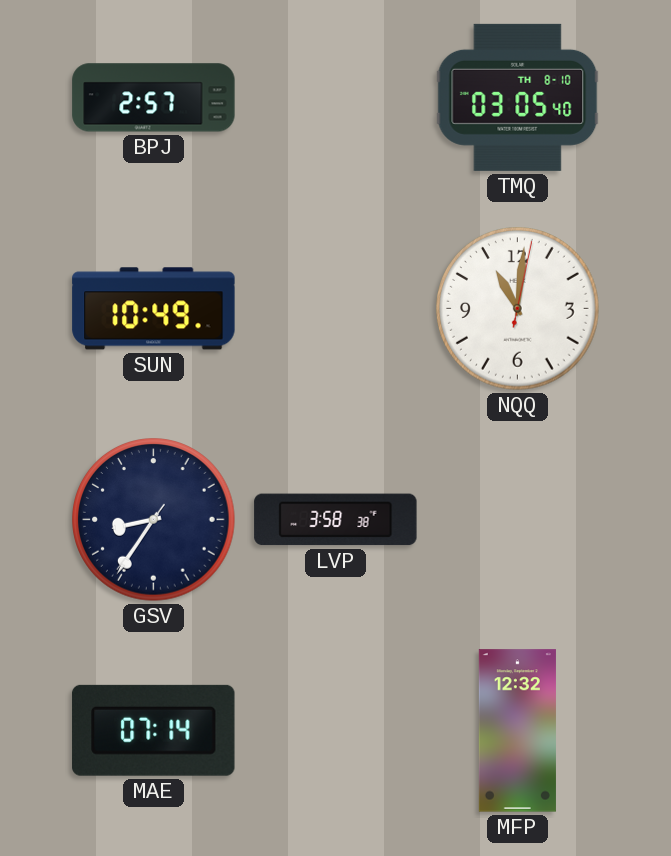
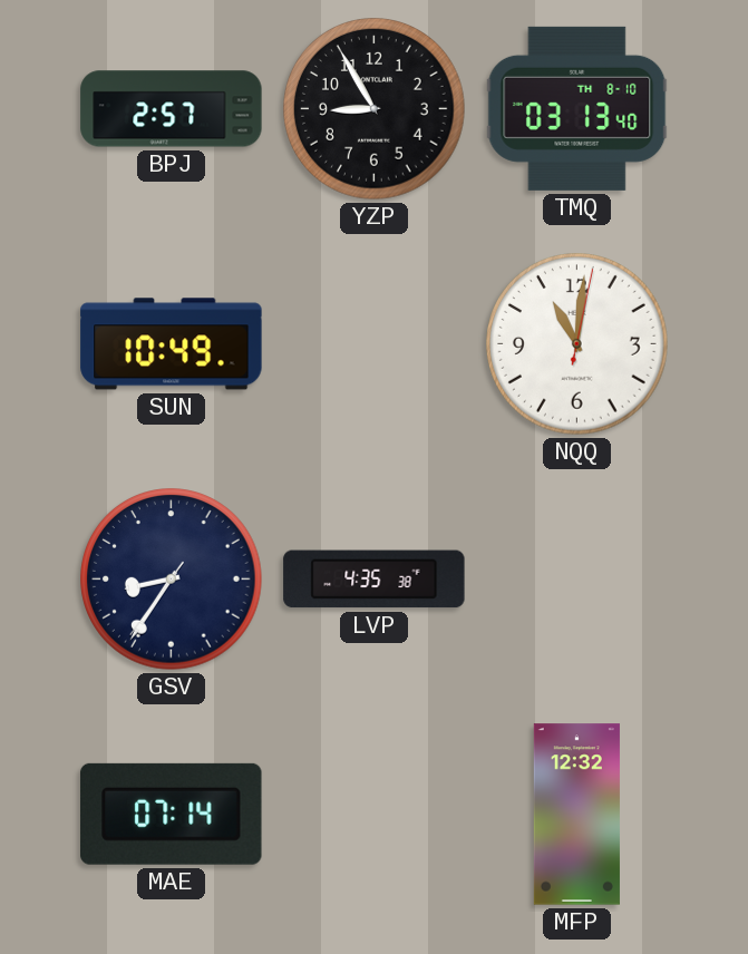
YZP: none -> 8:55
TMQ: 03:05 -> 03:13
LVP: 3:58 -> 4:35
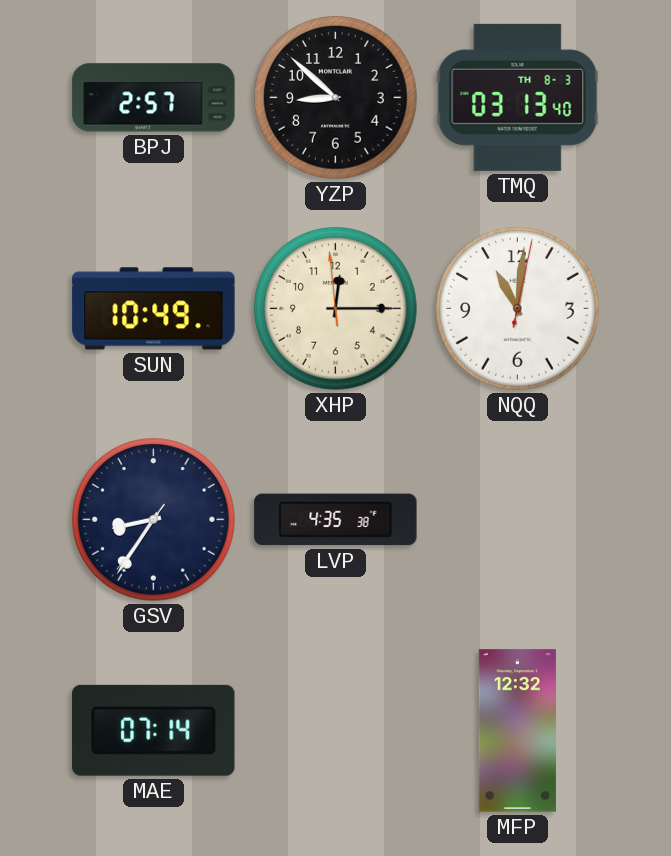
YZP: 8:55 -> 8:52
TMQ date: TH 8-10 -> TH 8-3
XHP: none -> 12:14
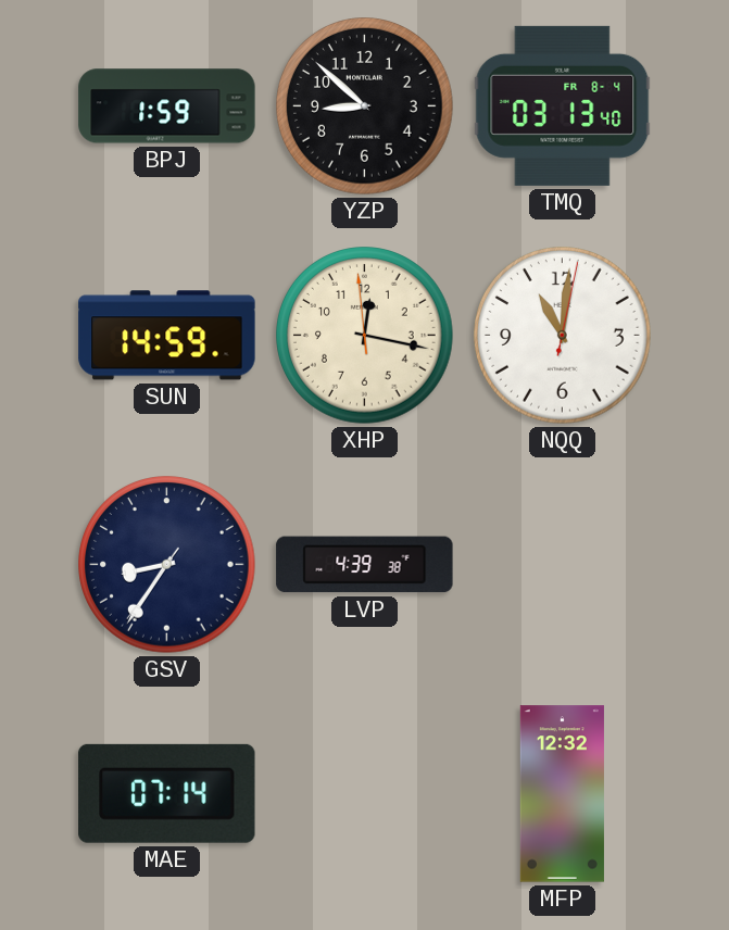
BPJ: 2:57 -> 1:59
TMQ date: TH 8-3 -> FR 8-4
SUN: 10:49 -> 14:59
XHP: 12:14 -> 12:16
LVP: 4:35 -> 4:39
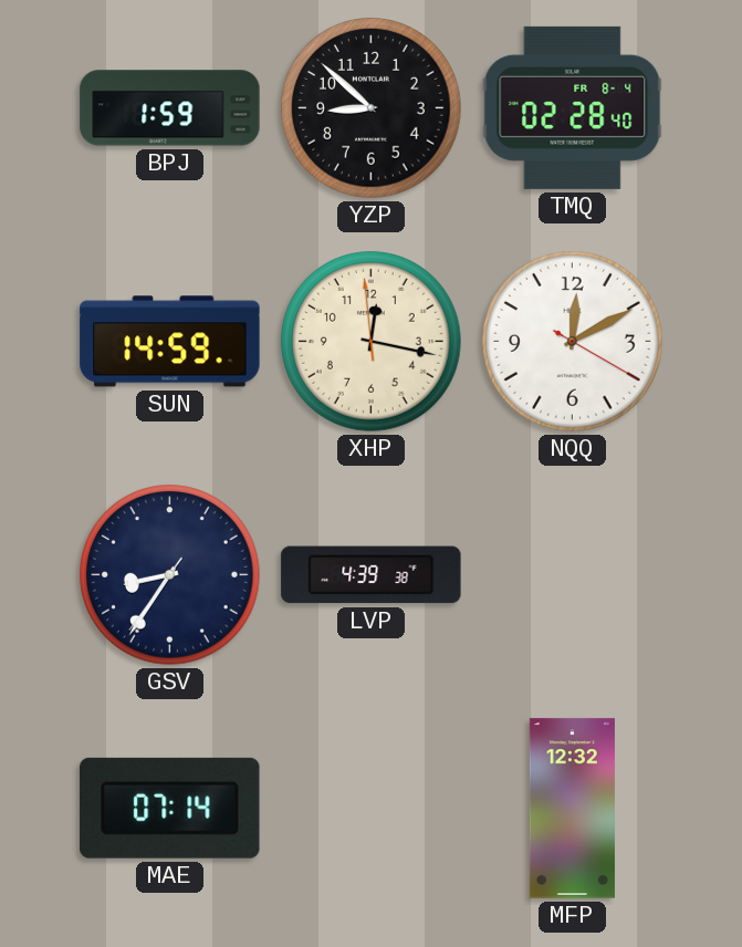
TMQ: 03:13 -> 02:28
NQQ: 11:01 -> 12:10
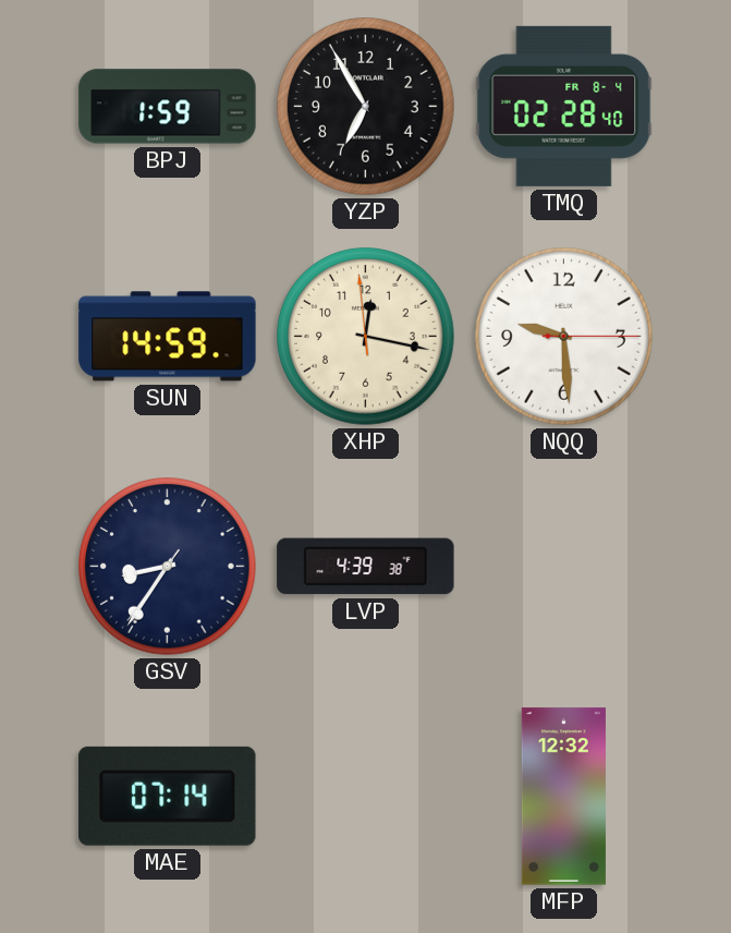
YZP: 8:52 -> 6:55
NQQ: 12:10 -> 9:29
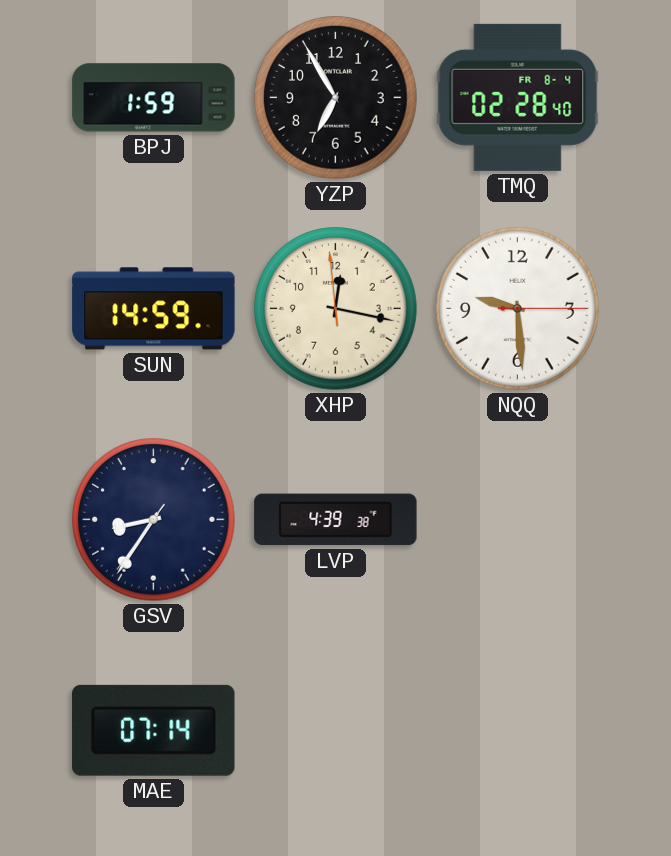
MFP: 12:32 -> none
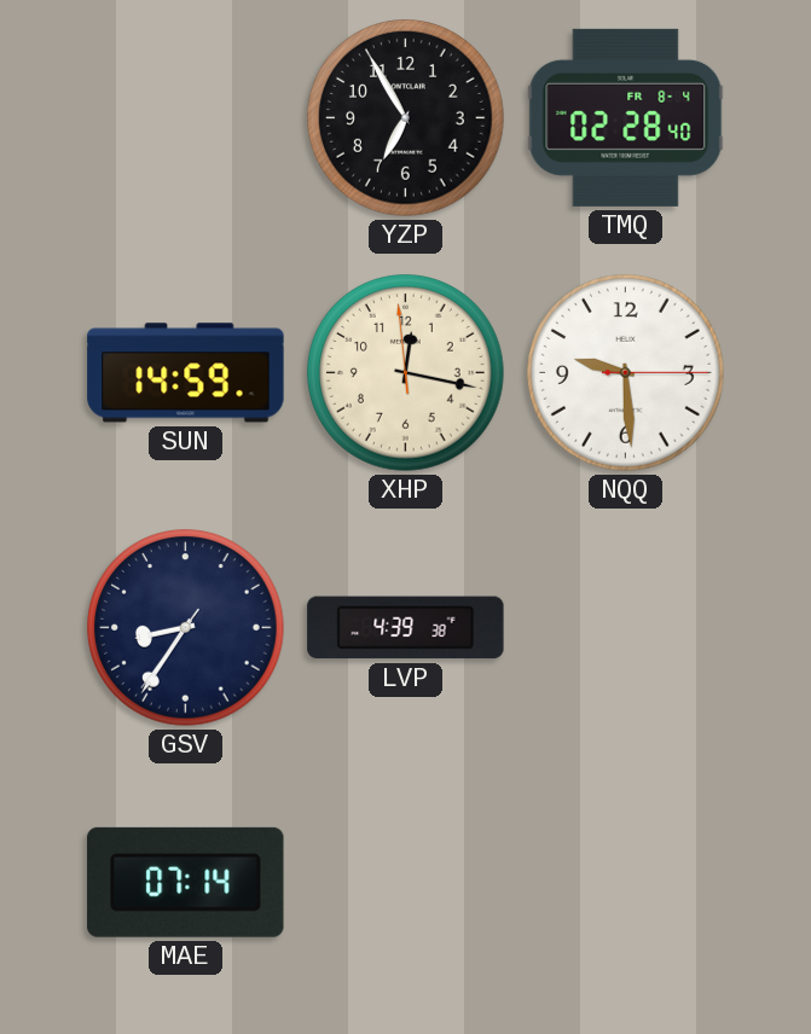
BPJ: 1:59 -> none
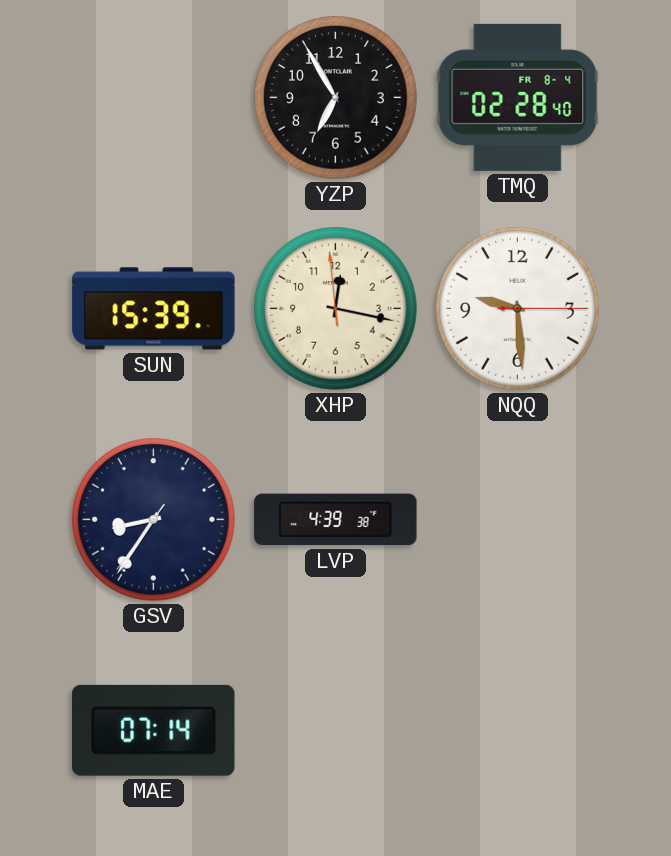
SUN: 14:59 -> 15:39
